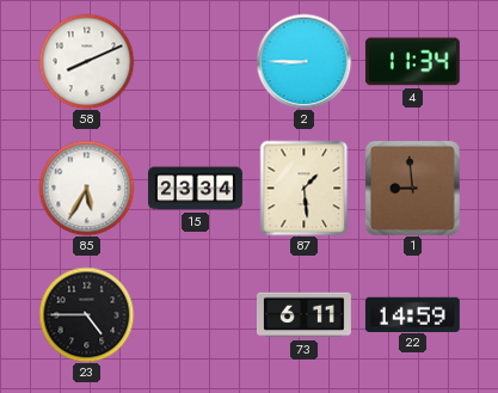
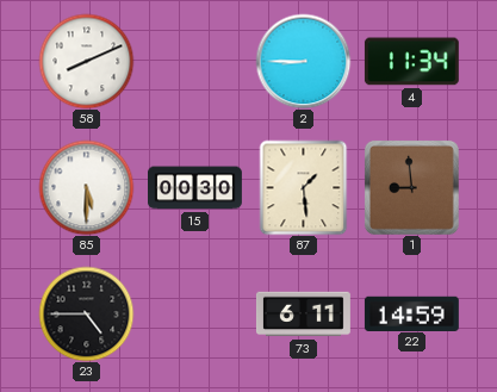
85: 5:35 -> 5:30
15: 23:34 -> 00:30
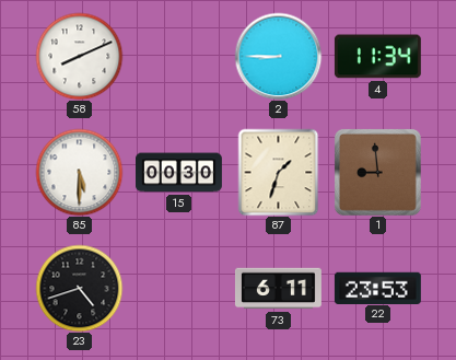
87: 1:29 -> 1:33
23: 4:45 -> 4:42
22: 14:59 -> 23:53
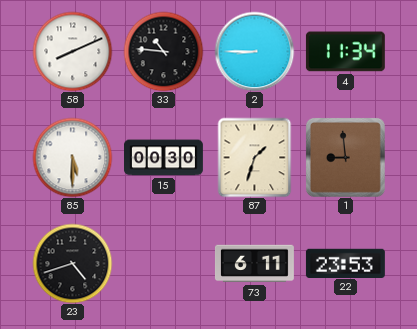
33: none -> 10:46
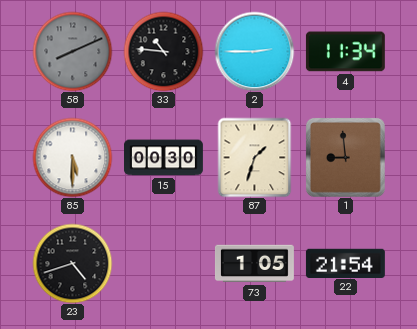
58 dial: white -> grey
2: 8:45 -> 2:45
73: 6:11 -> 1:05
22: 23:53 -> 21:54
